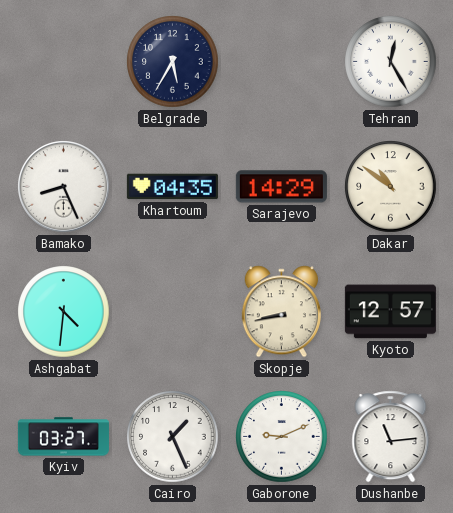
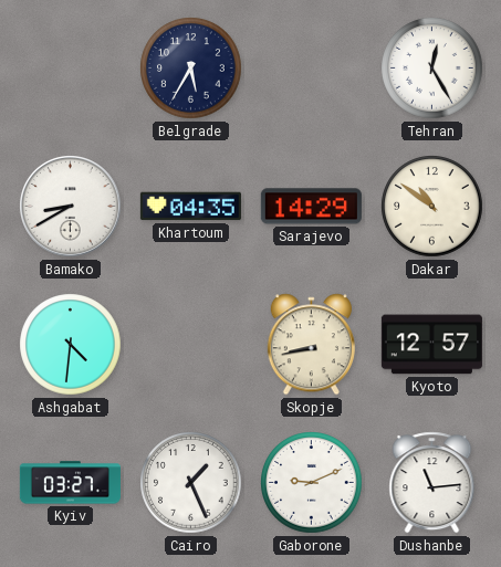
Bamako: 8:26 -> 8:40
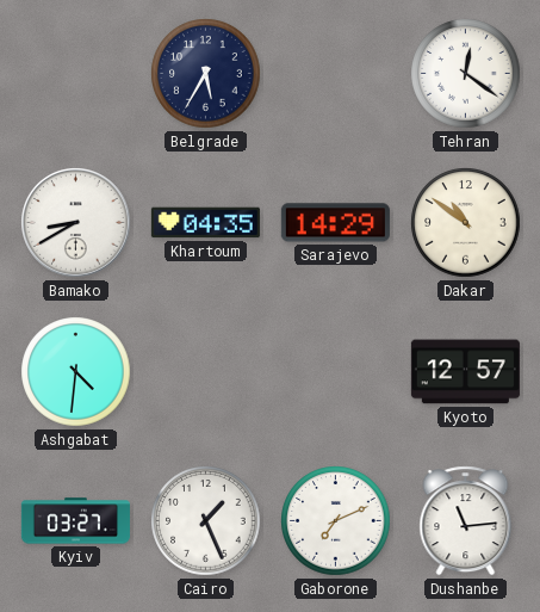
Tehran: 12:25 -> 12:21
Skopje: 8:43 -> none
Gaborone: 9:11 -> 7:11
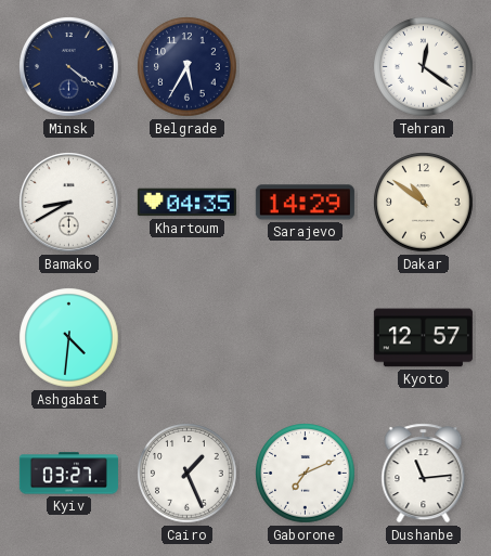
Minsk: none -> 4:21
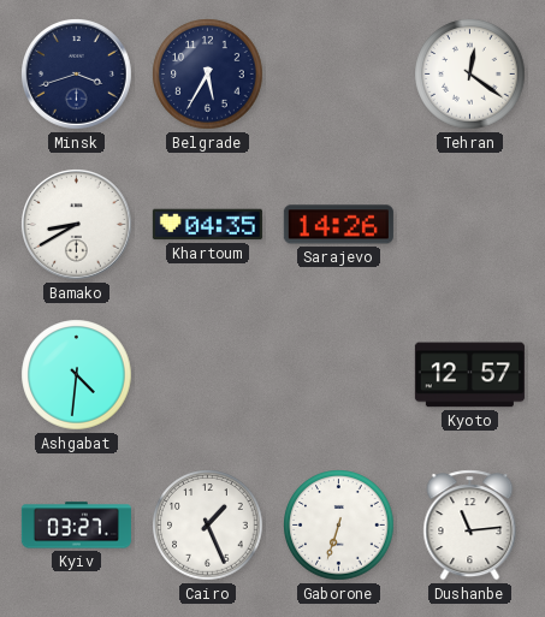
Minsk: 4:21 -> 3:42
Sarajevo: 14:29 -> 14:26
Dakar: 10:51 -> none
Gaborone: 7:11 -> 6:33
